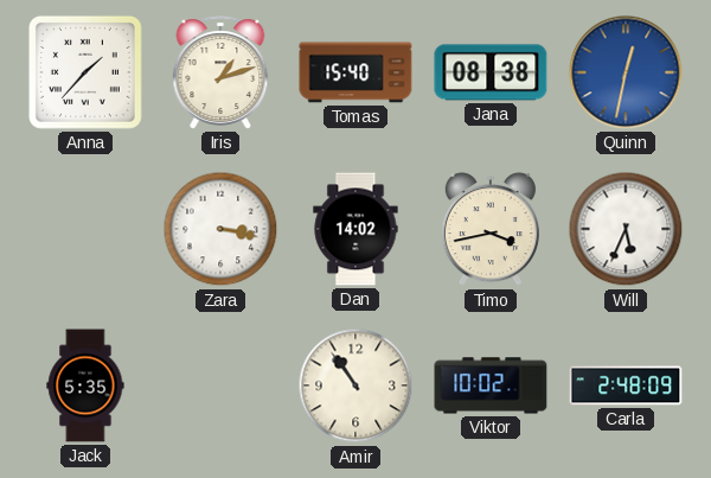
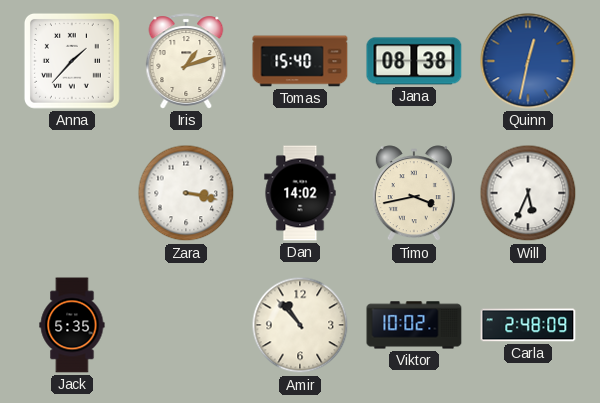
Amir: 10:54 -> 10:53
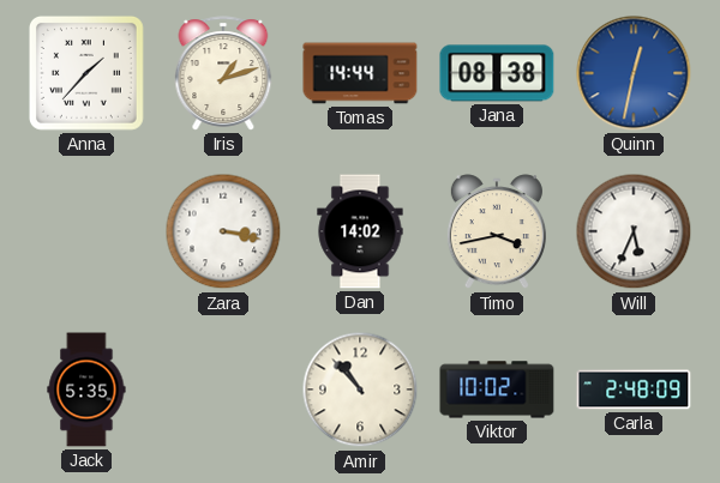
Tomas: 15:40 -> 14:44
